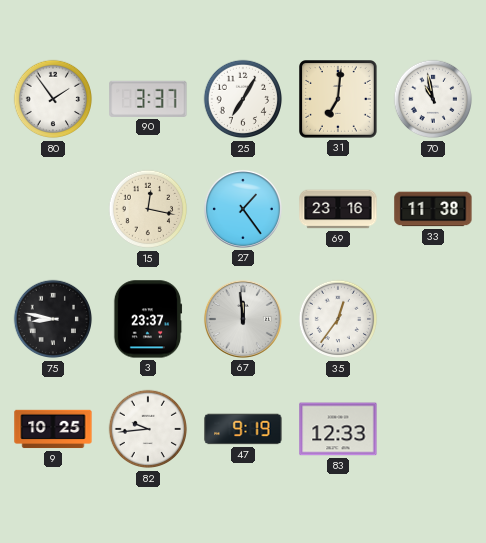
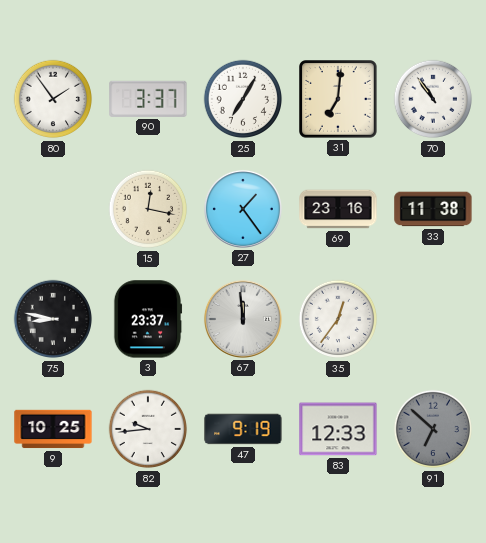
70: 10:58 -> 10:54
91: none -> 6:52
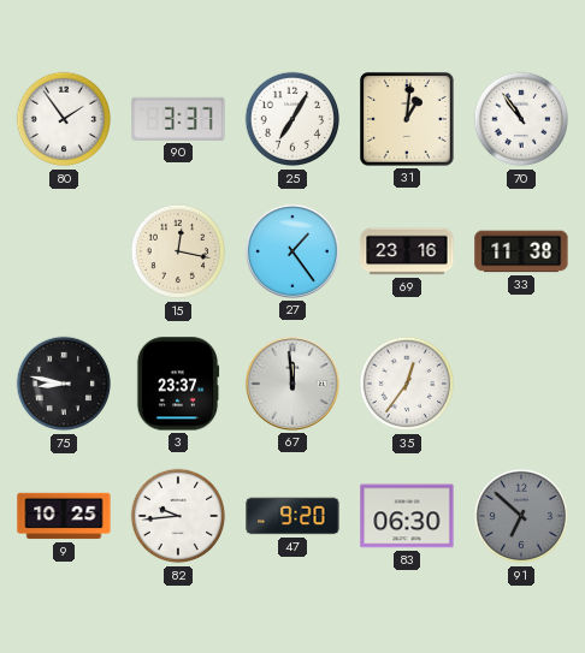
31: 7:01 -> 1:01
47: 9:19 -> 9:20
83: 12:33 -> 06:30
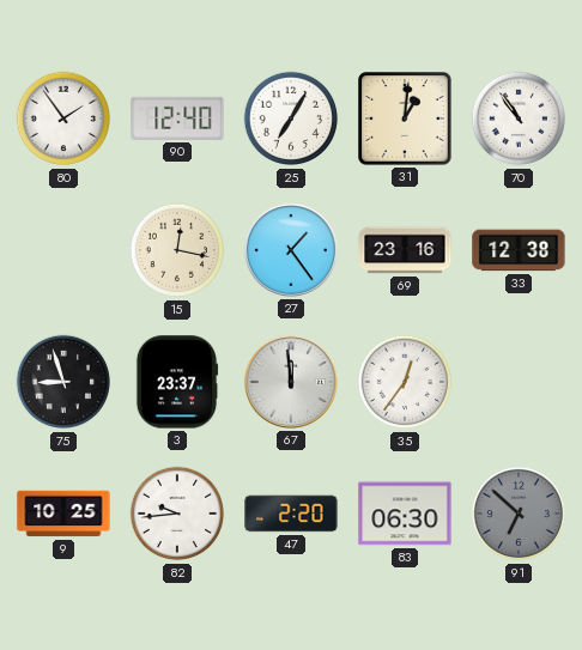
90: 3:37 -> 12:40
33: 11:38 -> 12:38
75: 8:47 -> 8:57
47: 9:20 -> 2:20
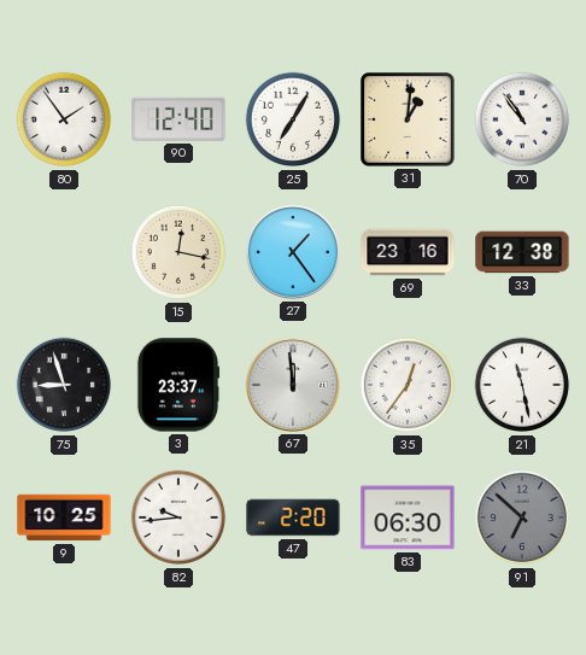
21: none -> 11:28
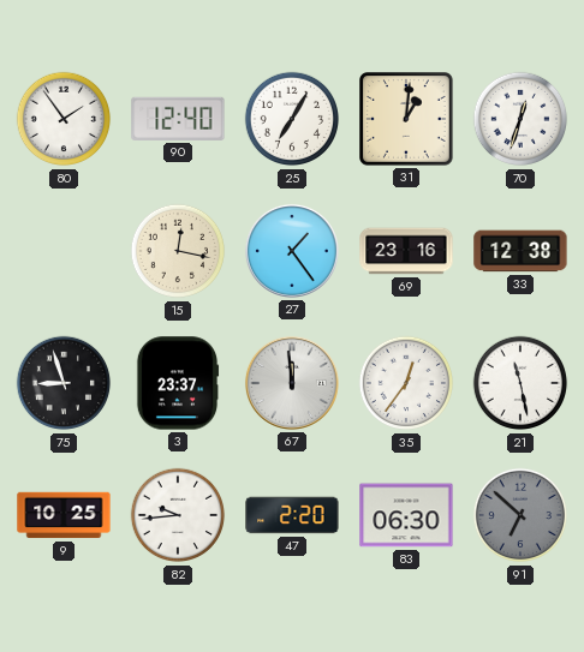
70: 10:54 -> 12:33
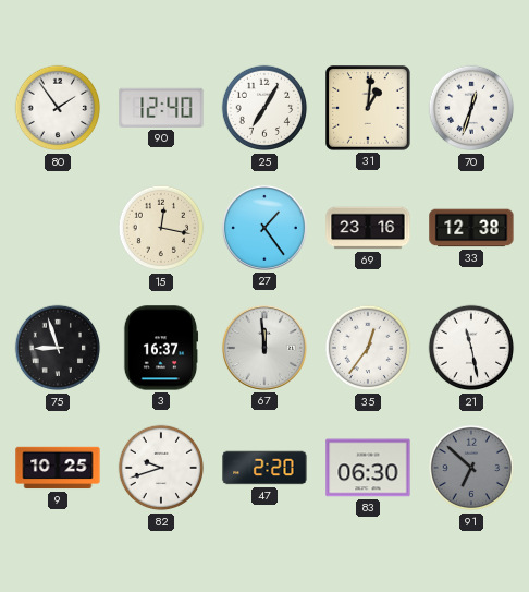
3: 23:37 -> 16:37
82: 9:44 -> 9:42
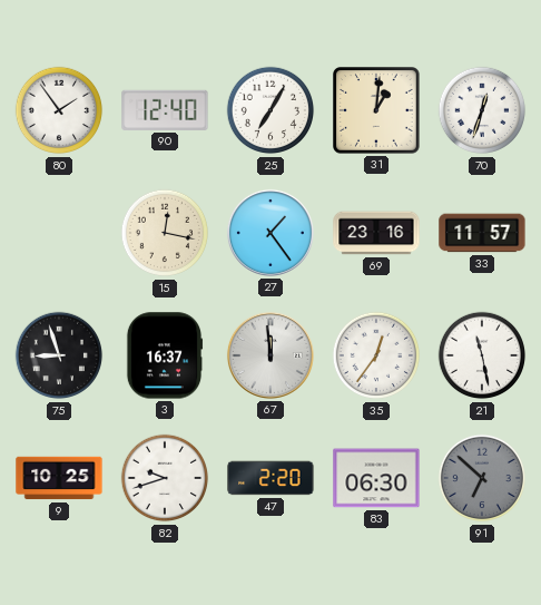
33: 12:38 -> 11:57
